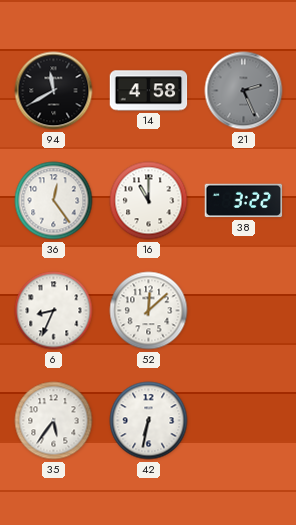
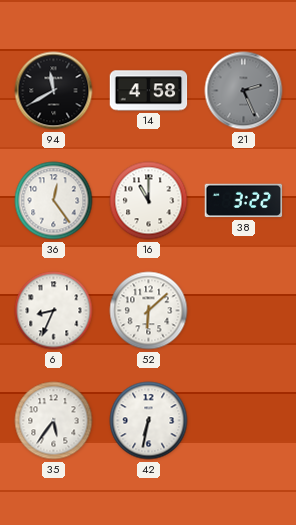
52: 12:08 -> 6:08
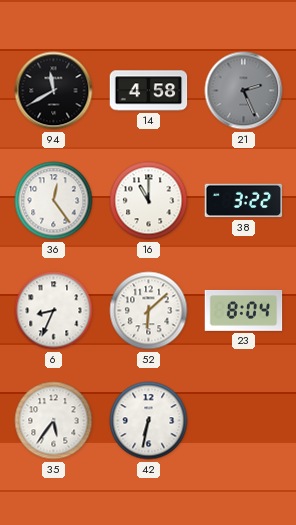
23: none -> 8:04
